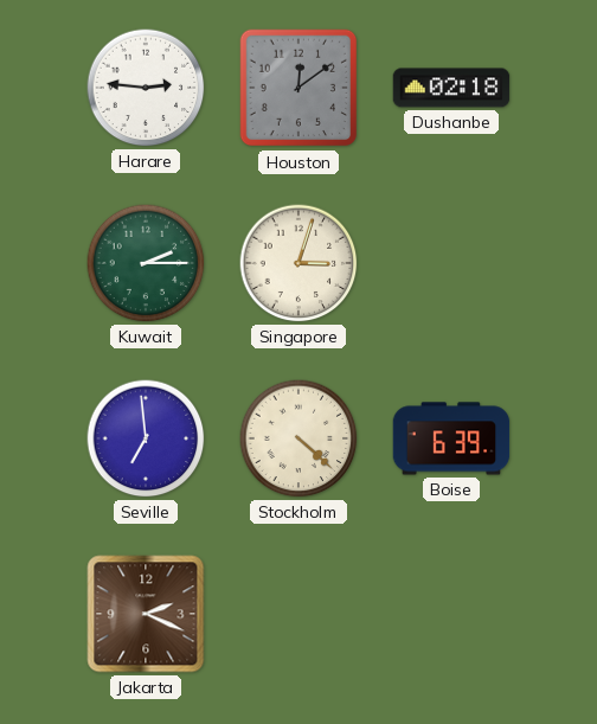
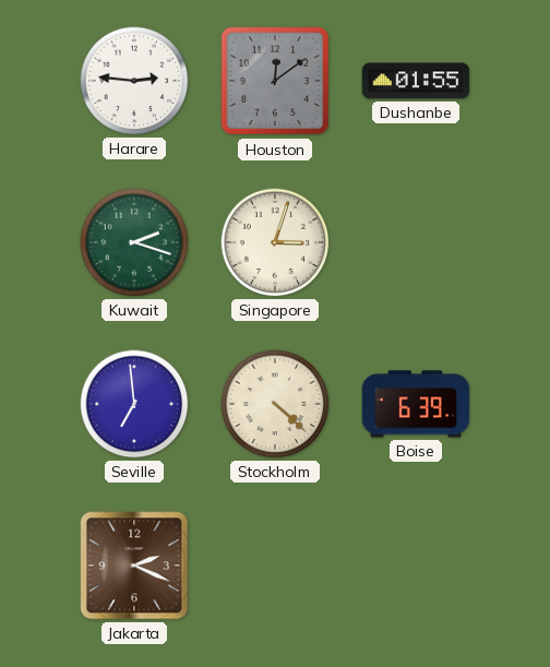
Dushanbe: 02:18 -> 01:55
Kuwait: 2:15 -> 2:18
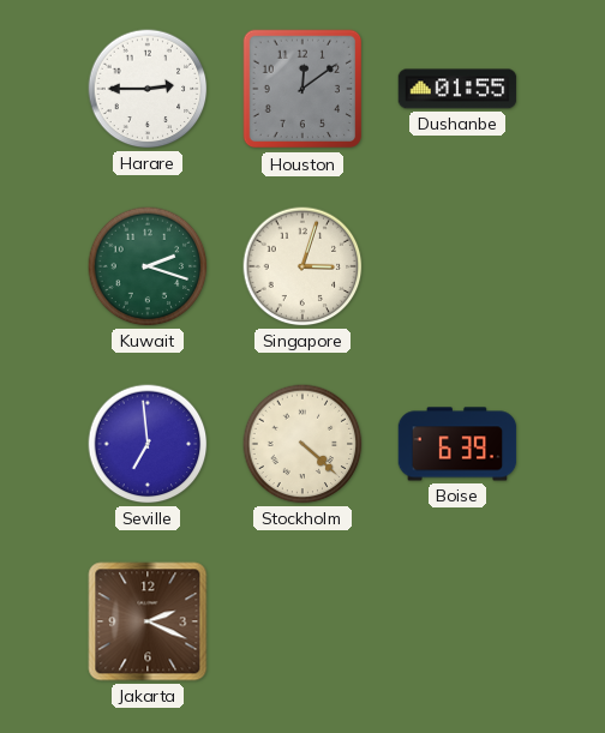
Harare: 2:46 -> 2:45
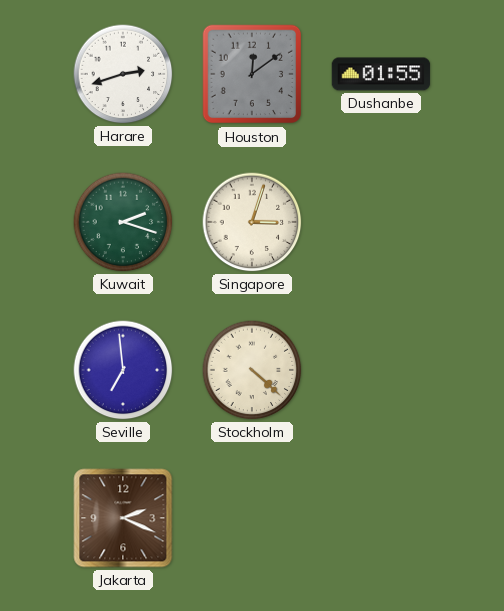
Harare: 2:45 -> 2:42
Boise: 6:39 -> none
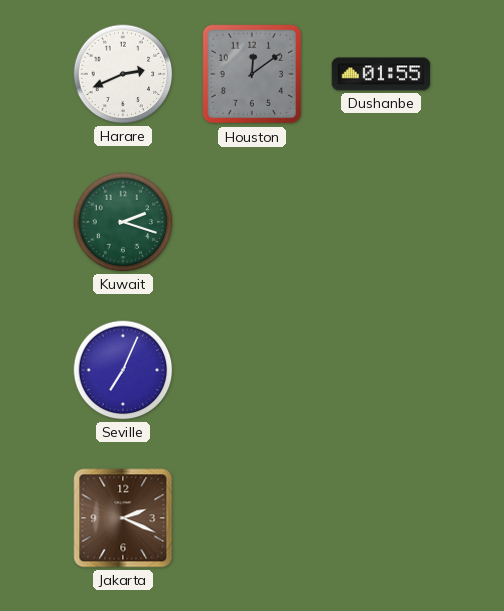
Harare: 2:42 -> 2:41
Singapore: 3:03 -> none
Seville: 6:59 -> 7:04
Stockholm: 4:22 -> none
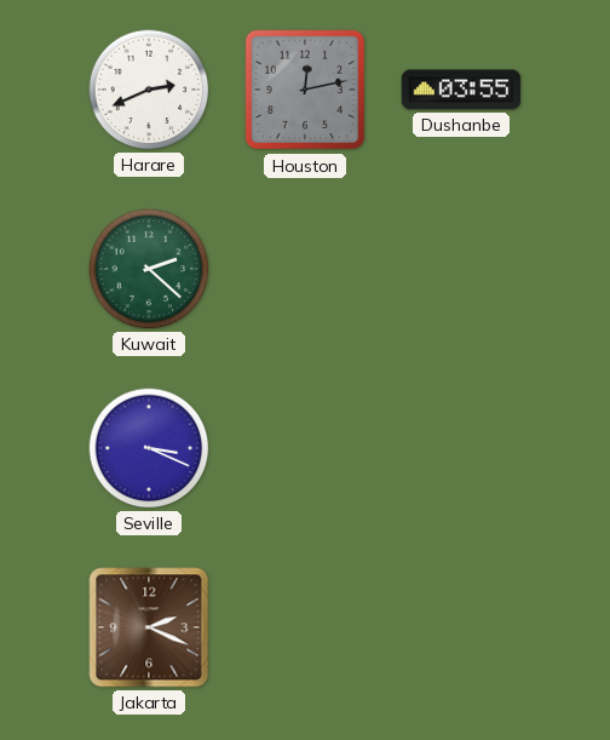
Houston: 12:09 -> 12:13
Dushanbe: 01:55 -> 03:55
Kuwait: 2:18 -> 2:22
Seville: 7:04 -> 3:19
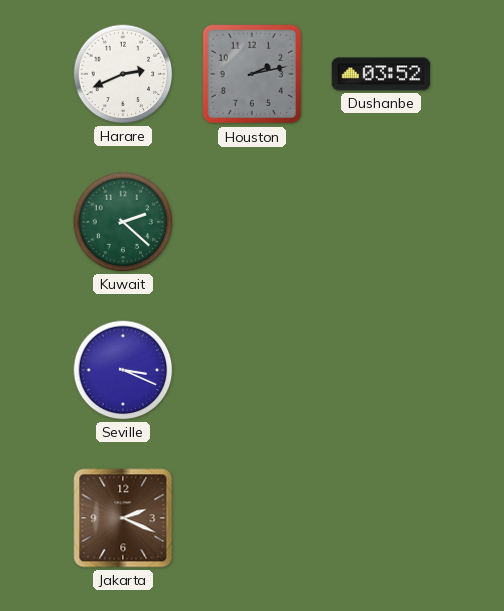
Houston: 12:13 -> 2:13
Dushanbe: 03:55 -> 03:52
